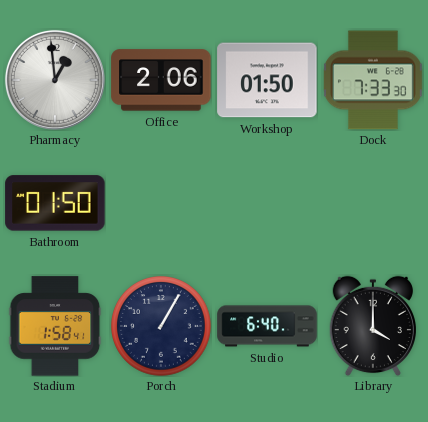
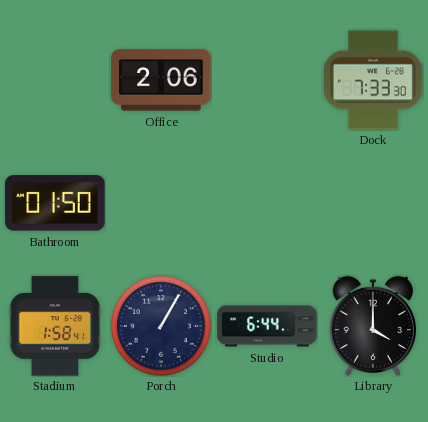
Pharmacy: 12:59 -> none
Workshop: 01:50 -> none
Studio: 6:40 -> 6:44
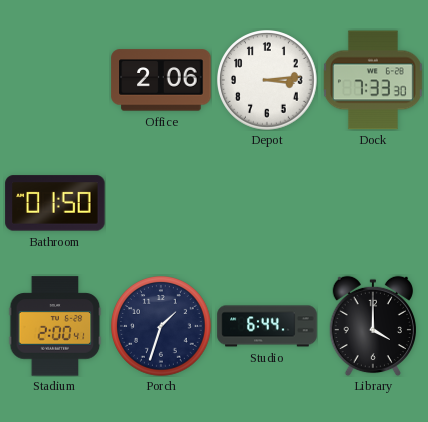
Depot: none -> 3:14
Stadium: 1:58 -> 2:00
Porch: 1:05 -> 1:33
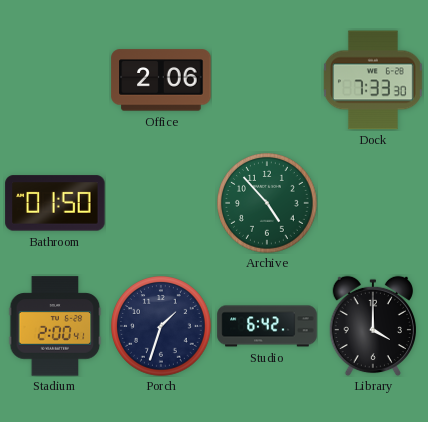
Depot: 3:14 -> none
Archive: none -> 4:53
Studio: 6:44 -> 6:42
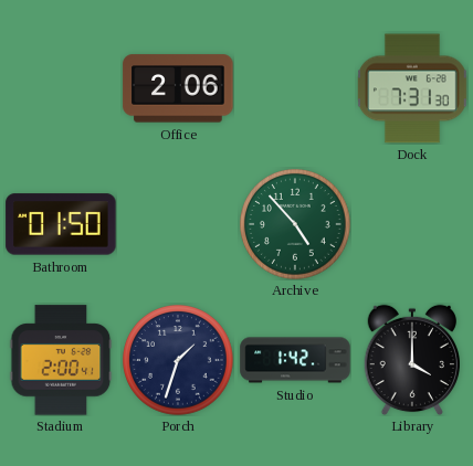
Dock: 7:33 -> 7:31
Studio: 6:42 -> 1:42
